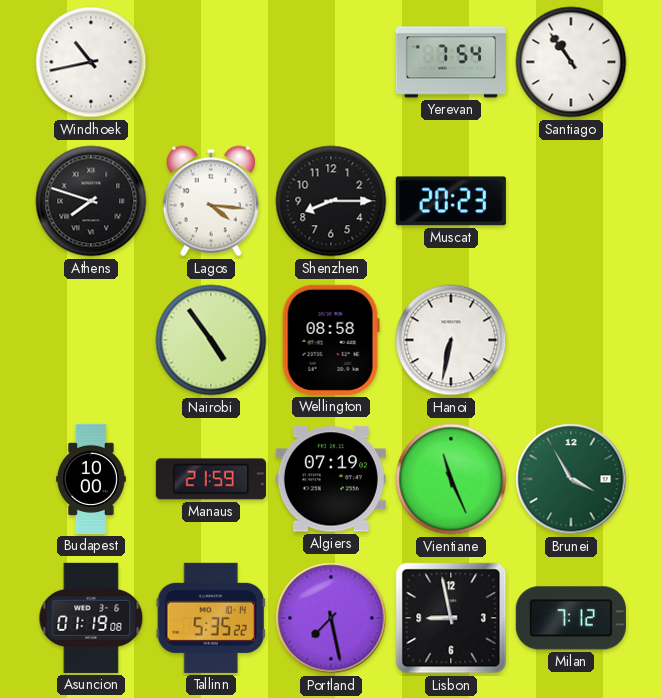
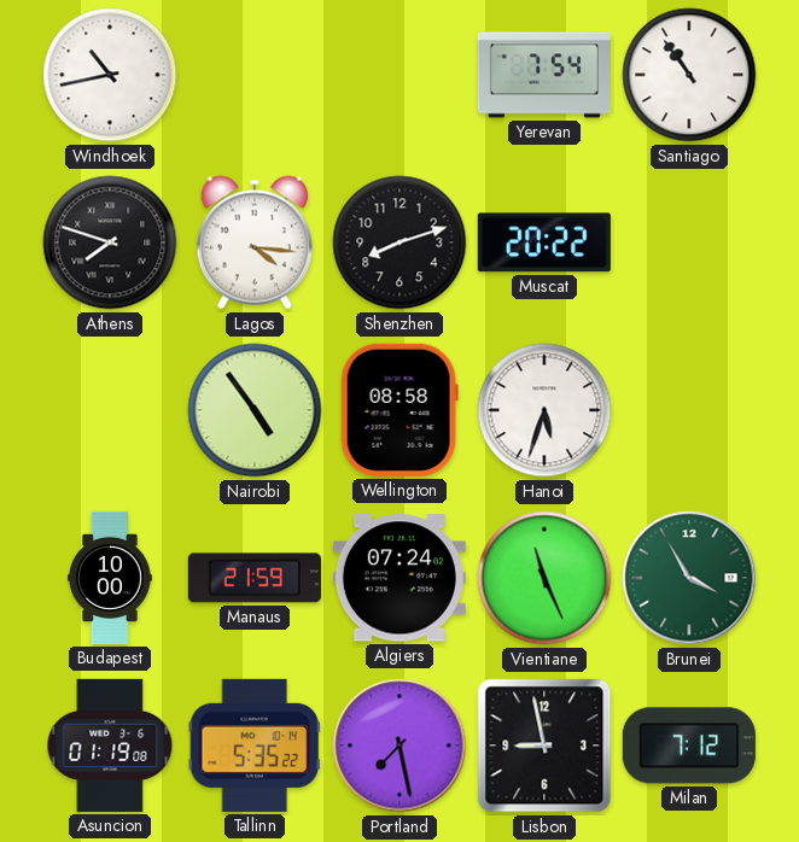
Shenzhen: 8:15 -> 8:12
Muscat: 20:23 -> 20:22
Hanoi: 6:32 -> 5:33
Algiers: 07:19 -> 07:24
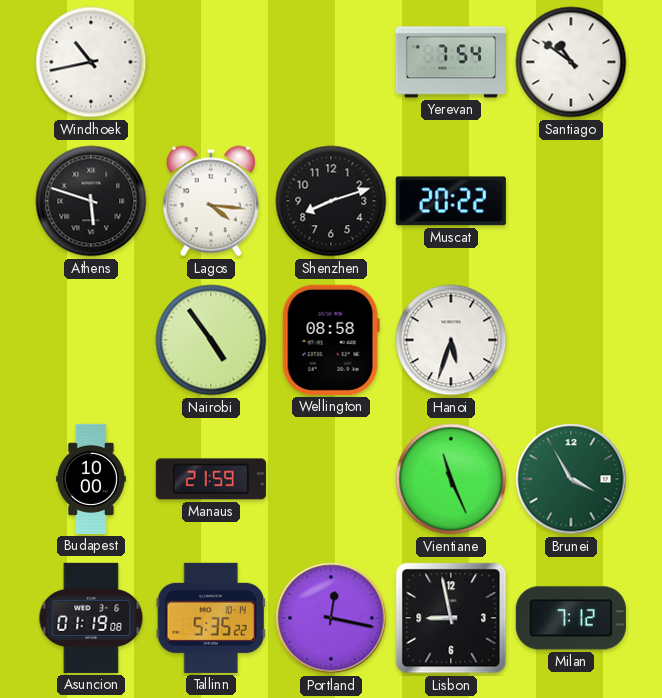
Santiago: 10:54 -> 10:51
Athens: 7:48 -> 5:48
Algiers: 07:24 -> none
Portland: 7:28 -> 12:17
